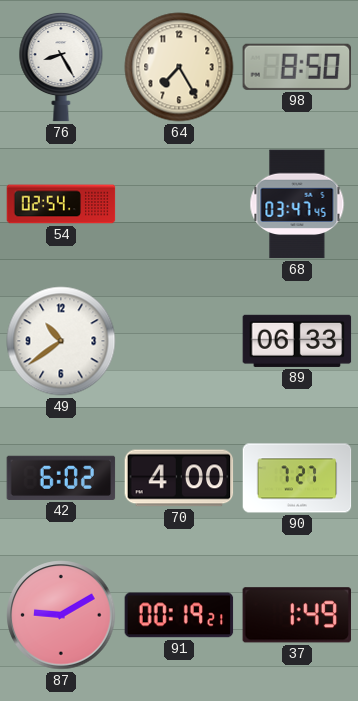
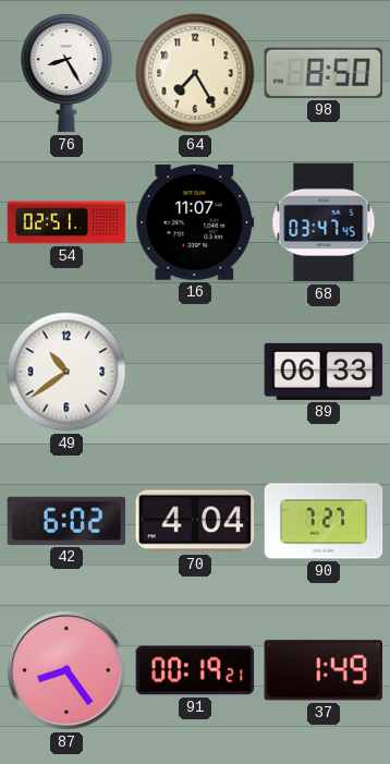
54: 02:54 -> 02:51
16: none -> 11:07
70: 4:00 -> 4:04
87: 9:10 -> 8:24
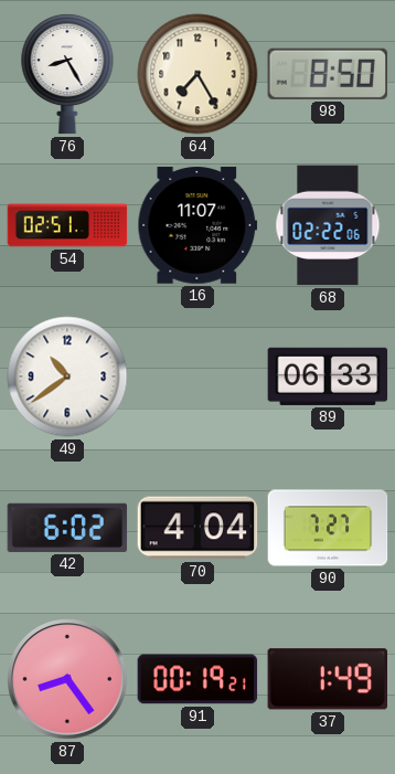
68: 03:47 -> 02:22
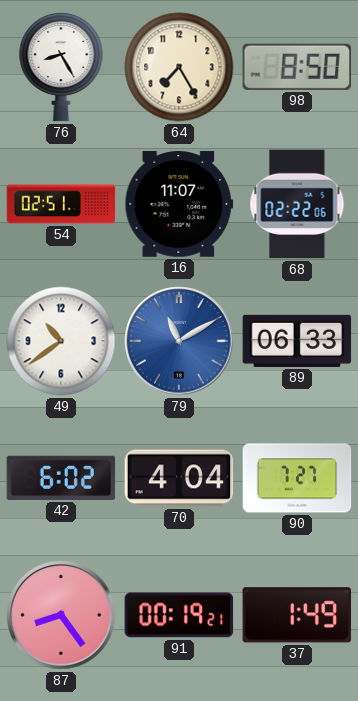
79: none -> 11:10
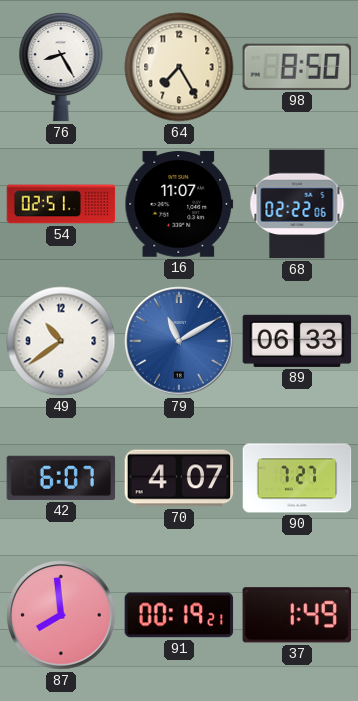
42: 6:02 -> 6:07
70: 4:04 -> 4:07
87: 8:24 -> 7:59
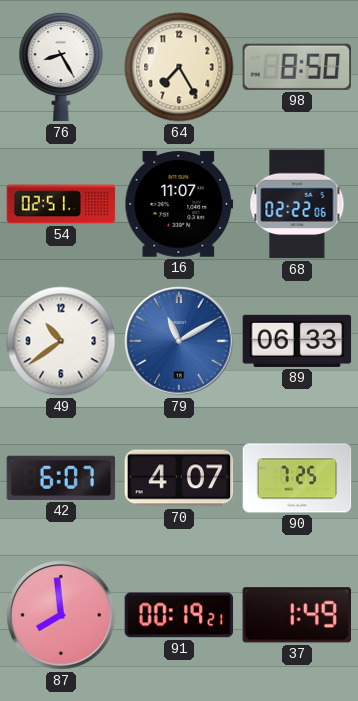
90: 7:27 -> 7:25
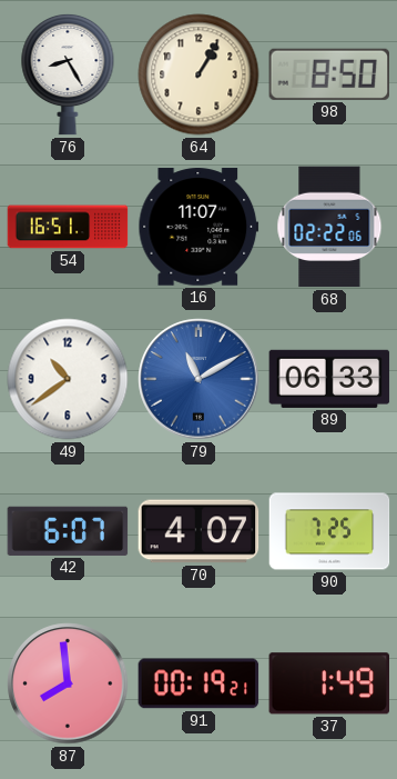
64: 7:25 -> 1:05
54: 02:51 -> 16:51
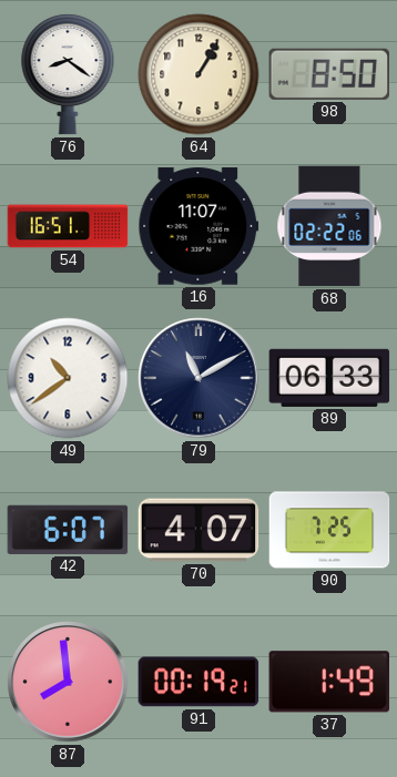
76: 8:25 -> 8:21
79 dial: blue -> navy
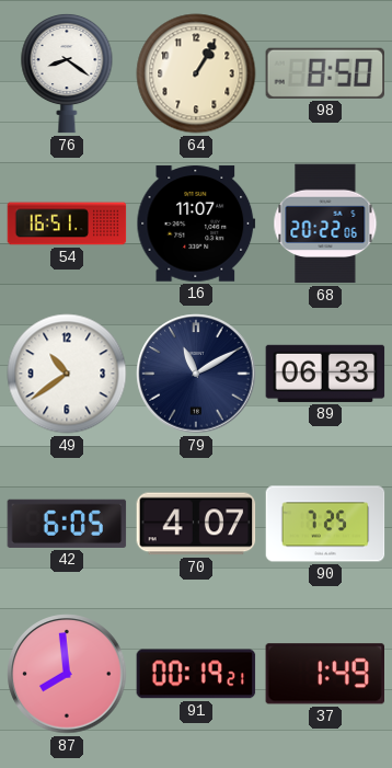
68: 02:22 -> 20:22
42: 6:07 -> 6:05
